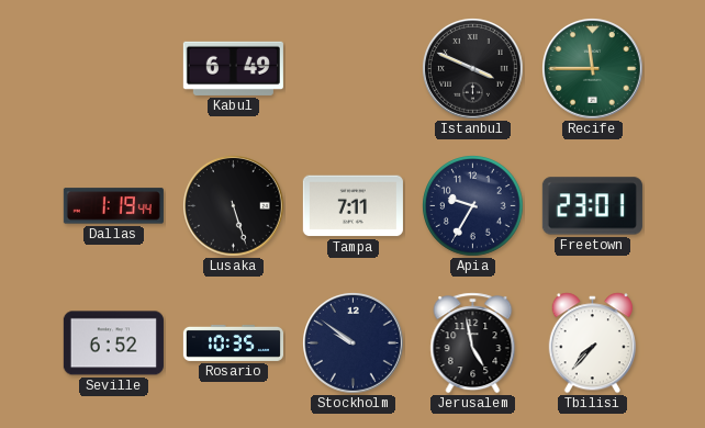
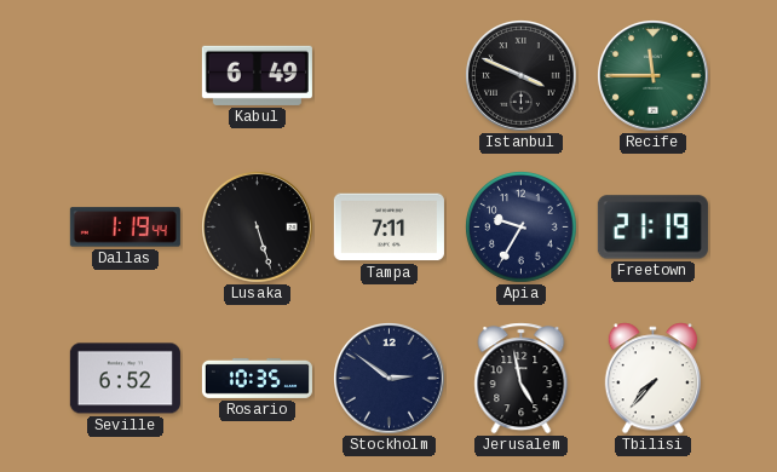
Freetown: 23:01 -> 21:19
Stockholm: 9:51 -> 2:51
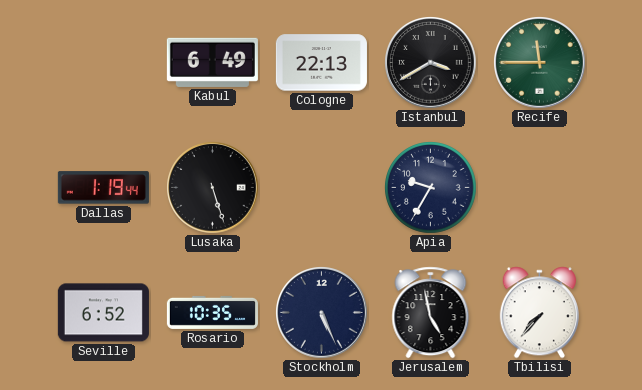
Cologne: none -> 22:13
Istanbul: 3:49 -> 3:40
Tampa: 7:11 -> none
Freetown: 21:19 -> none
Stockholm: 2:51 -> 5:26
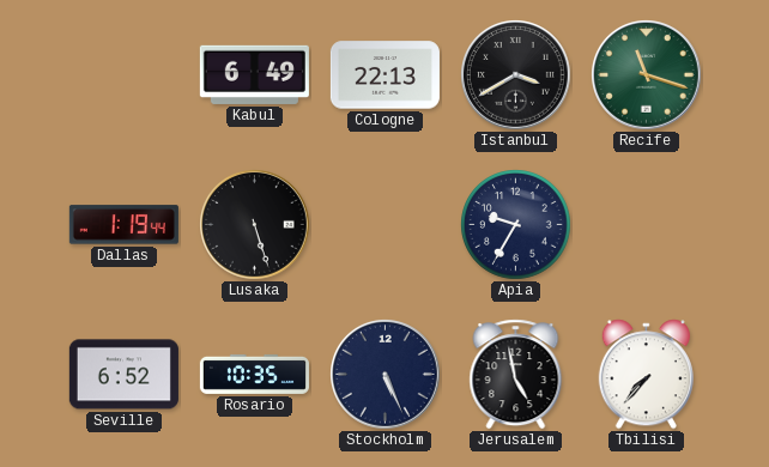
Recife: 11:45 -> 11:18
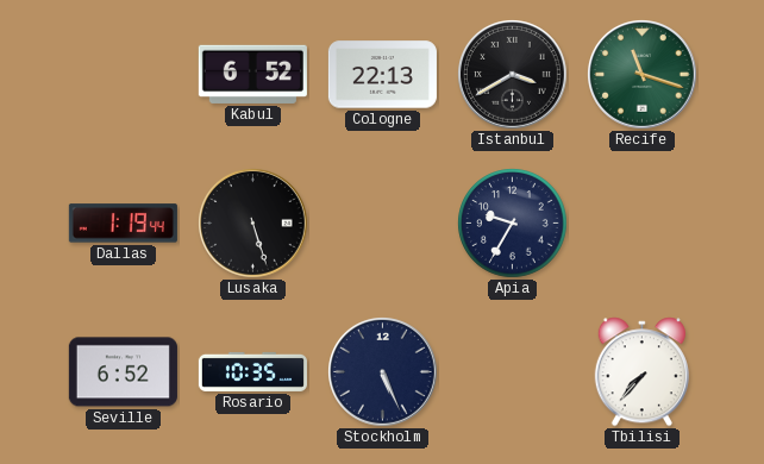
Kabul: 6:49 -> 6:52
Jerusalem: 4:58 -> none
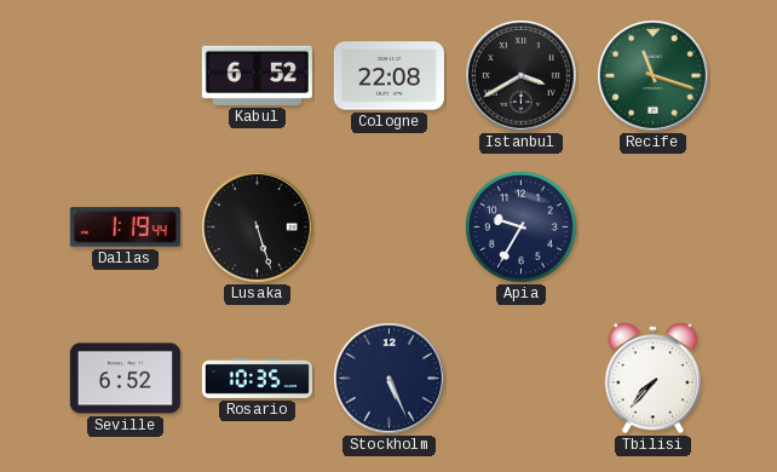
Cologne: 22:13 -> 22:08
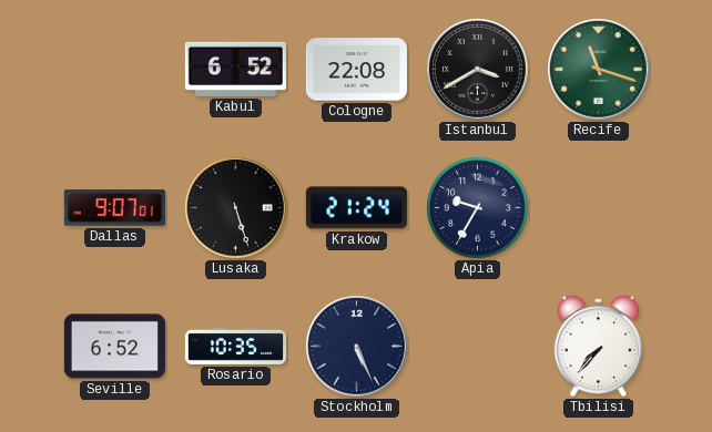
Dallas: 1:19 -> 9:07
Krakow: none -> 21:24
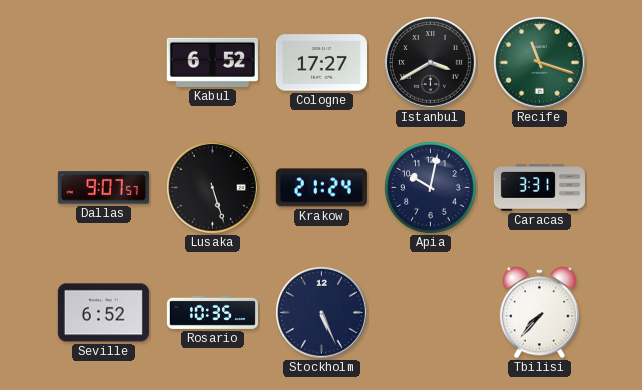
Cologne: 22:08 -> 17:27
Dallas: 9:07:01 -> 9:07:57
Apia: 9:35 -> 10:02
Caracas: none -> 3:31
